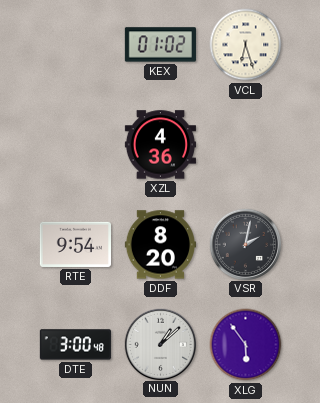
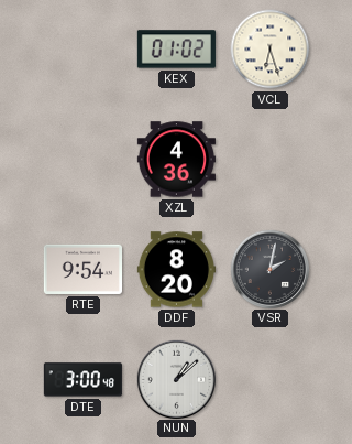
XLG: 5:54 -> none
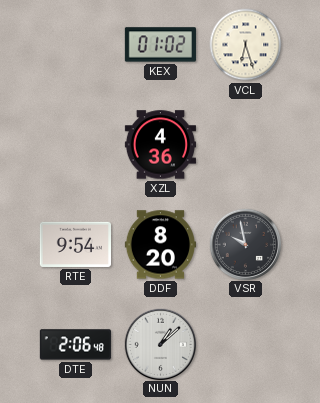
VSR: 2:02 -> 9:58
DTE: 3:00 -> 2:06
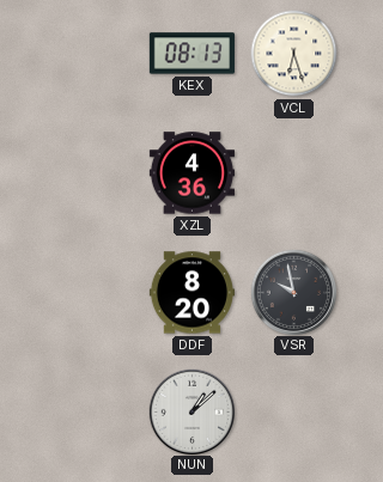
KEX: 01:02 -> 08:13
RTE: 9:54 -> none
DTE: 2:06 -> none
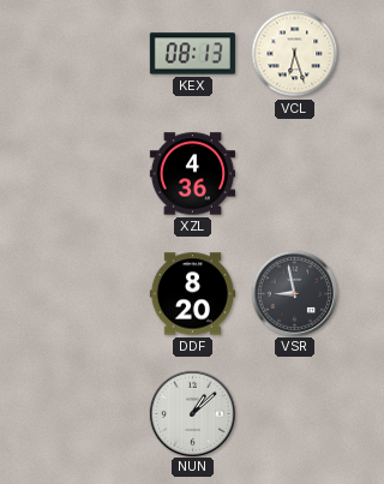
VSR: 9:58 -> 8:58
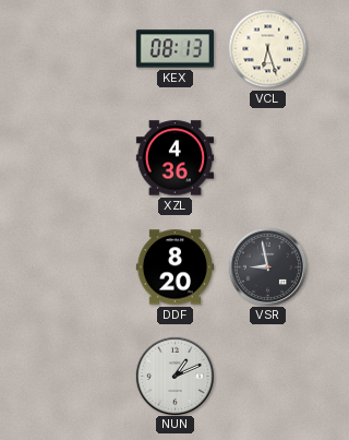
NUN: 1:08 -> 1:11
